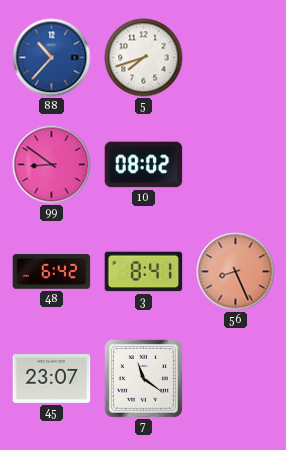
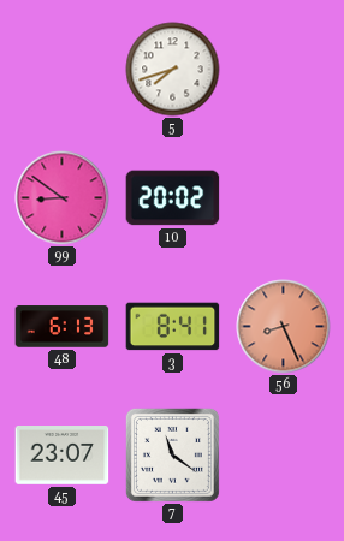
88: 10:37 -> none
10: 08:02 -> 20:02
48: 6:42 -> 6:13
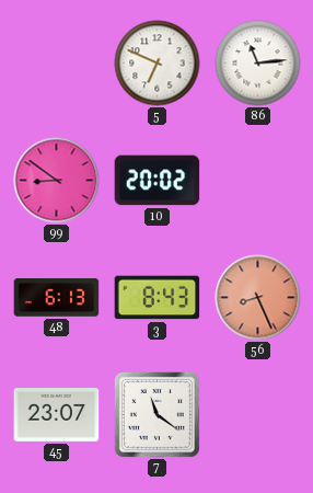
5: 7:42 -> 6:49
86: none -> 11:14
3: 8:41 -> 8:43
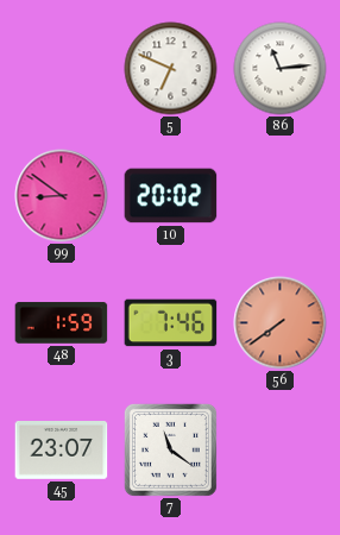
48: 6:13 -> 1:59
3: 8:43 -> 7:46
56: 8:26 -> 7:39
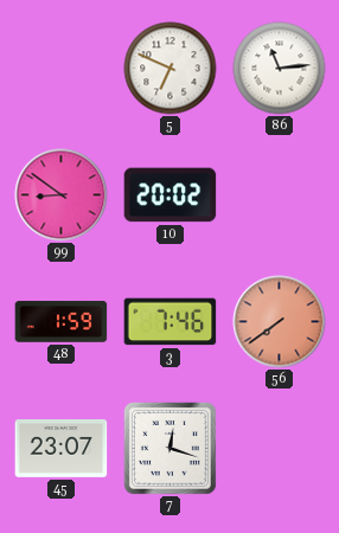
7: 11:21 -> 12:18
